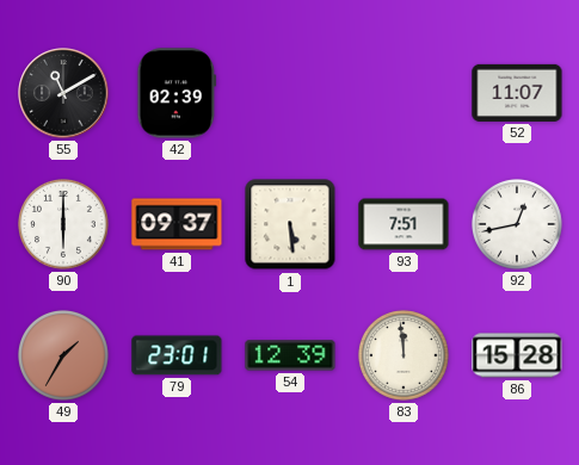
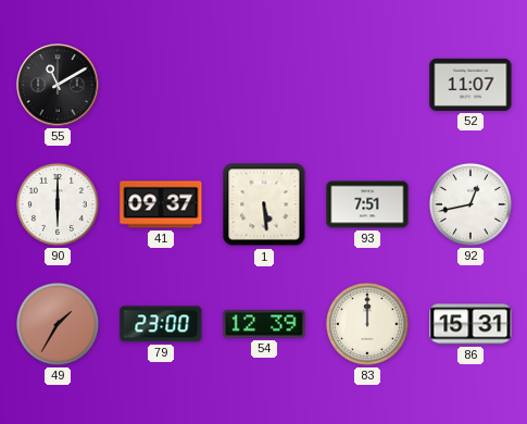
42: 02:39 -> none
79: 23:01 -> 23:00
83: 11:59 -> 12:00
86: 15:28 -> 15:31
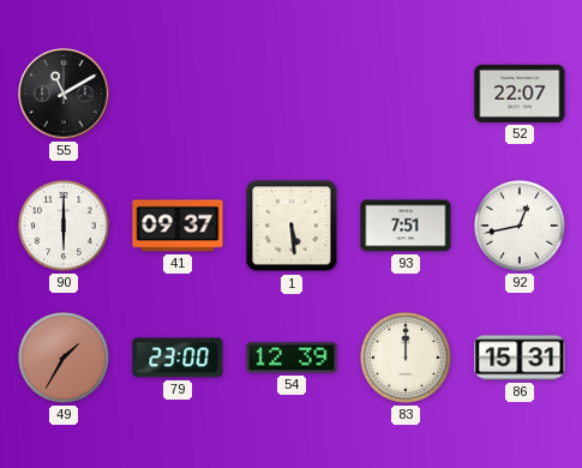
52: 11:07 -> 22:07
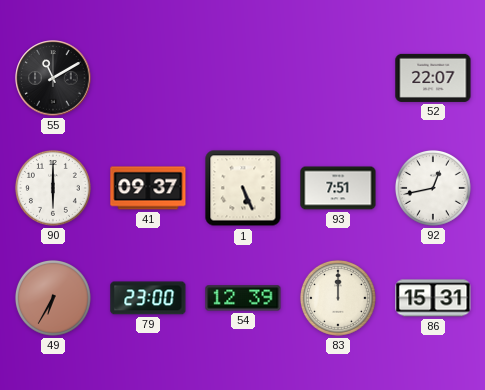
1: 5:29 -> 5:26
49: 1:35 -> 6:35
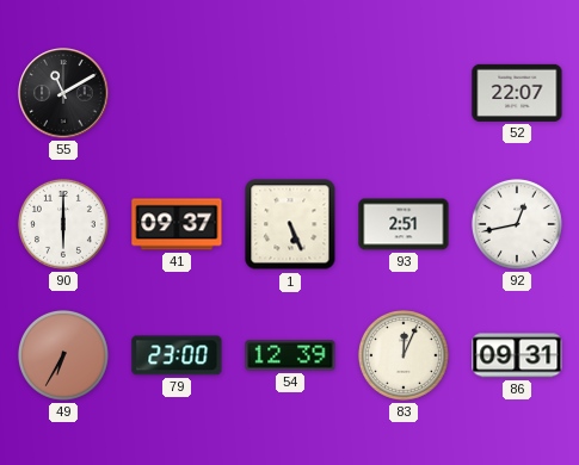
93: 7:51 -> 2:51
83: 12:00 -> 12:04
86: 15:31 -> 09:31
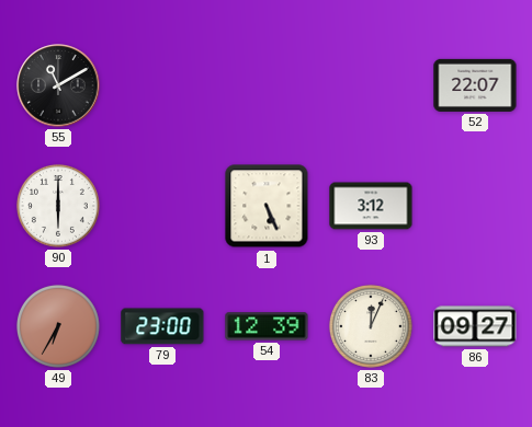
41: 09:37 -> none
93: 2:51 -> 3:12
92: 12:43 -> none
86: 09:31 -> 09:27
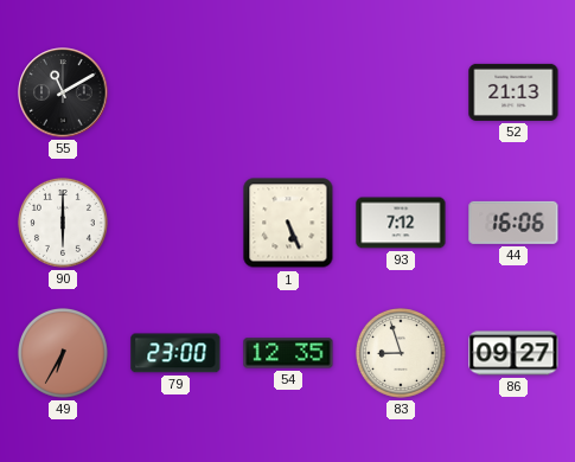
52: 22:07 -> 21:13
93: 3:12 -> 7:12
44: none -> 16:06
54: 12:39 -> 12:35
83: 12:04 -> 8:57
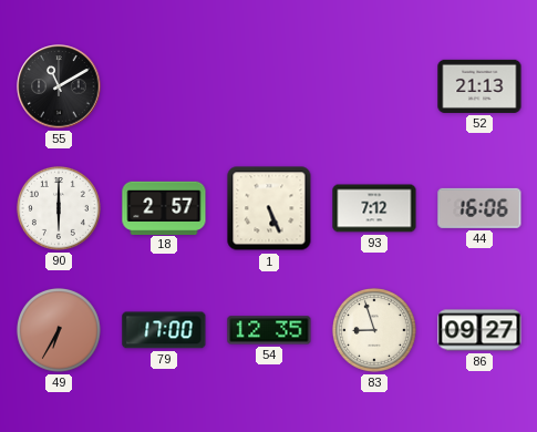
18: none -> 2:57
79: 23:00 -> 17:00
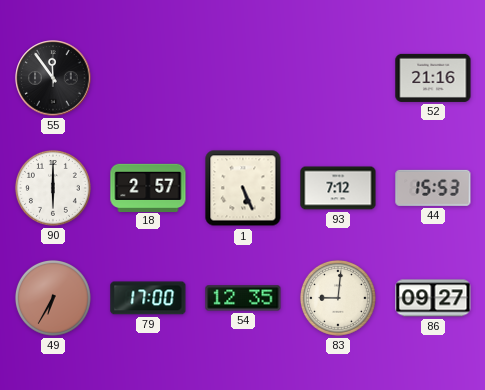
55: 11:10 -> 11:54
52: 21:13 -> 21:16
44: 16:06 -> 15:53
83: 8:57 -> 9:01
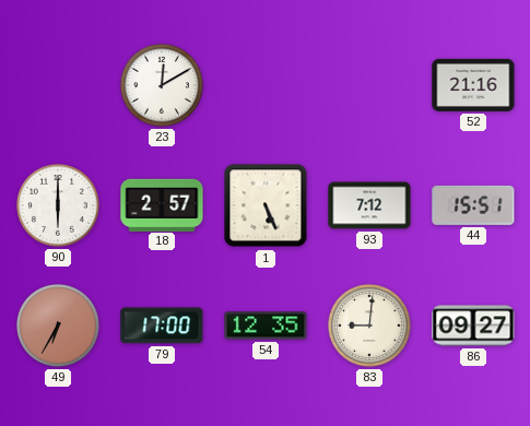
55: 11:54 -> none
23: none -> 12:10
44: 15:53 -> 15:51
